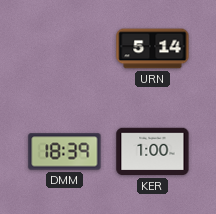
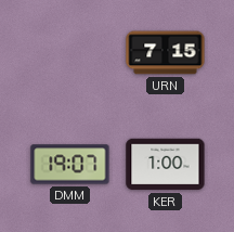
URN: 5:14 -> 7:15
DMM: 18:39 -> 19:07
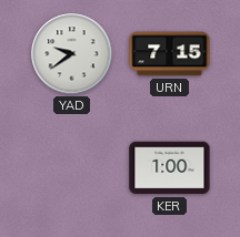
YAD: none -> 9:39
DMM: 19:07 -> none
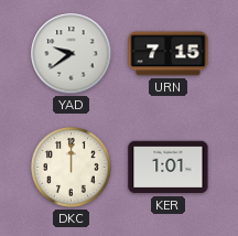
DKC: none -> 12:00
KER: 1:00 -> 1:01
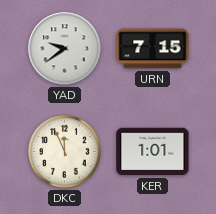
DKC: 12:00 -> 11:56
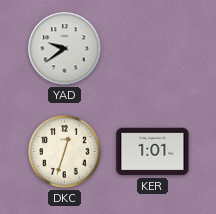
URN: 7:15 -> none
DKC: 11:56 -> 12:33
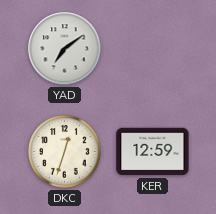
YAD: 9:39 -> 7:09
KER: 1:01 -> 12:59
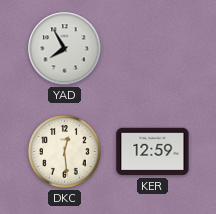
YAD: 7:09 -> 7:55
DKC: 12:33 -> 12:29
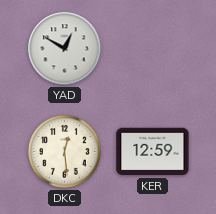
YAD: 7:55 -> 12:50
